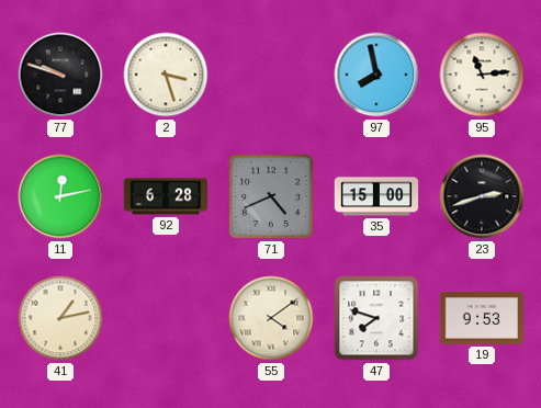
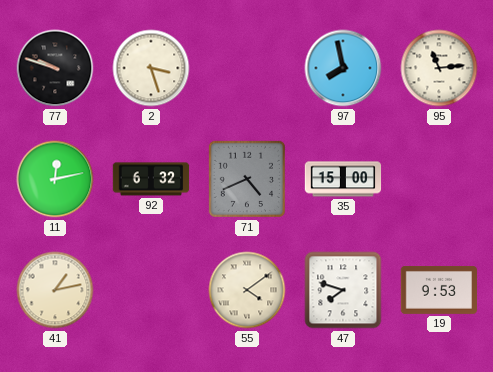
92: 6:28 -> 6:32
23: 2:42 -> none
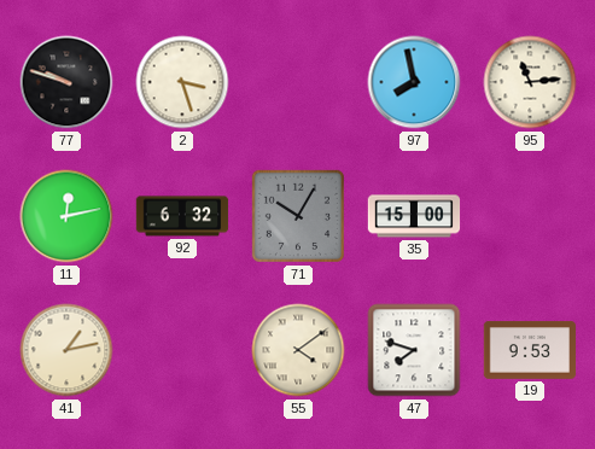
71: 4:41 -> 10:05
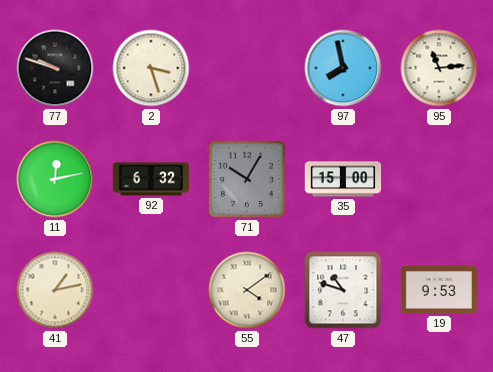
47: 7:48 -> 10:48
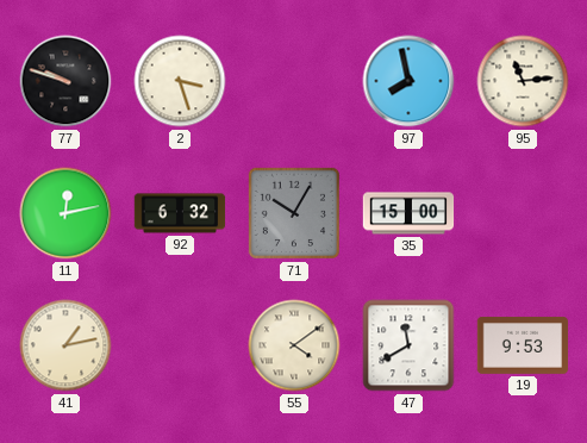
47: 10:48 -> 11:40
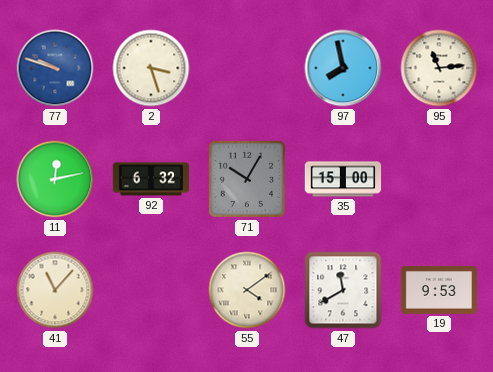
77 dial: black -> blue
41: 1:13 -> 11:07
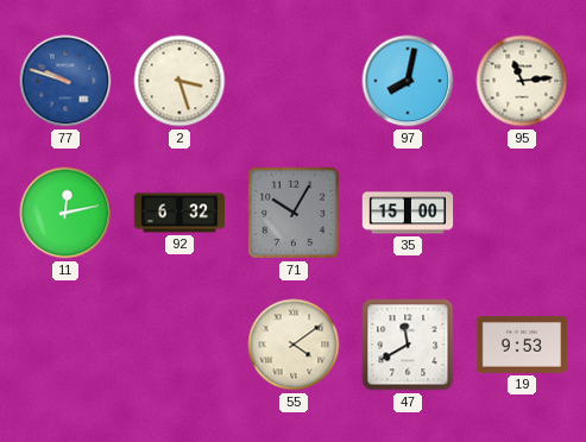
97: 7:58 -> 8:02
41: 11:07 -> none
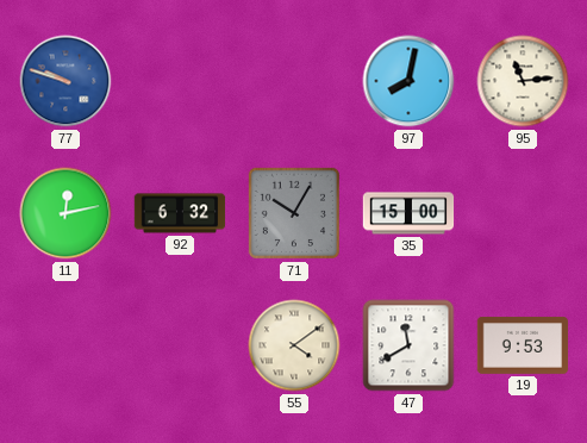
2: 3:27 -> none
